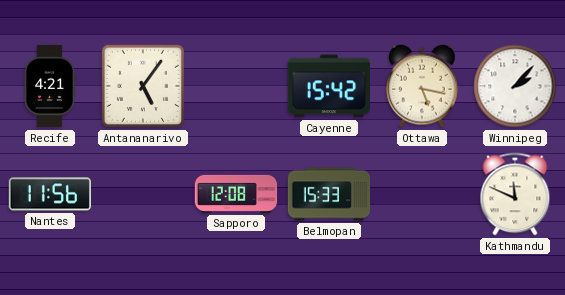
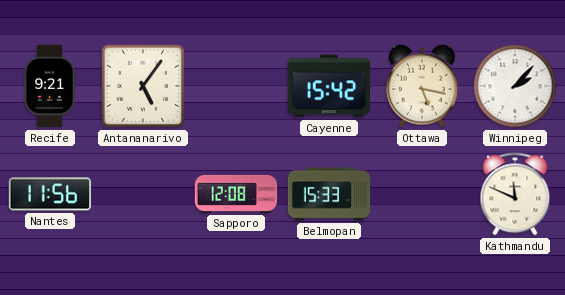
Recife: 4:21 -> 9:21
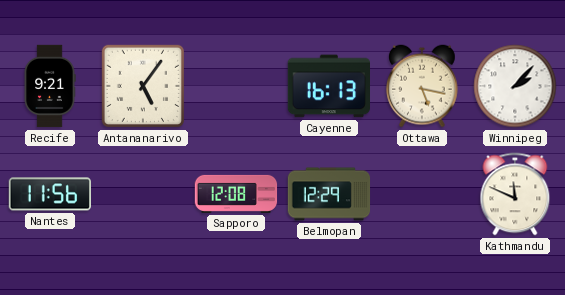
Cayenne: 15:42 -> 16:13
Belmopan: 15:33 -> 12:29
